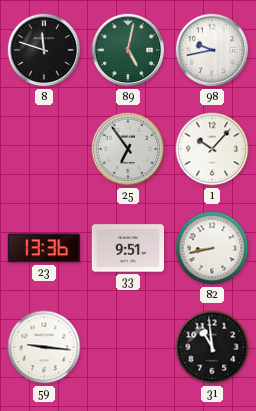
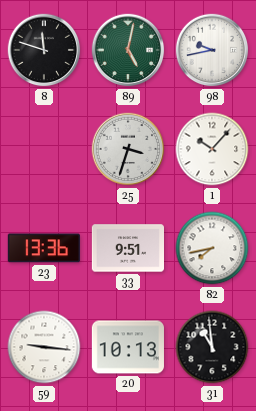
25: 6:54 -> 3:33
82: 8:43 -> 7:43
20: none -> 10:13
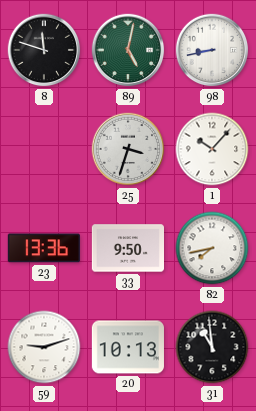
98: 9:43 -> 8:43
33: 9:51 -> 9:50
59: 9:16 -> 9:12
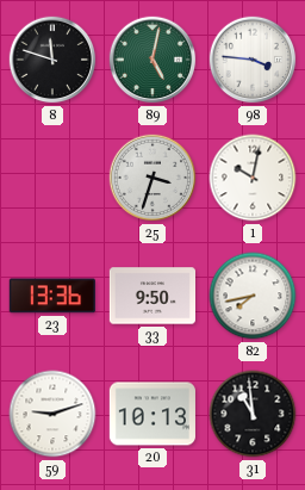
98: 8:43 -> 3:46
1: 10:07 -> 10:02
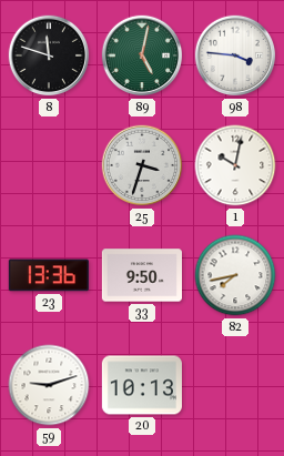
31: 10:59 -> none
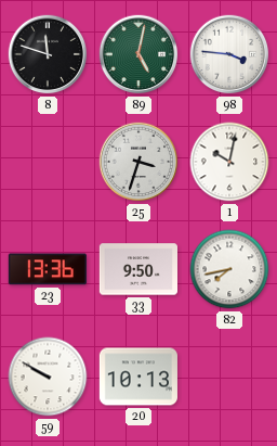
59: 9:12 -> 9:50
